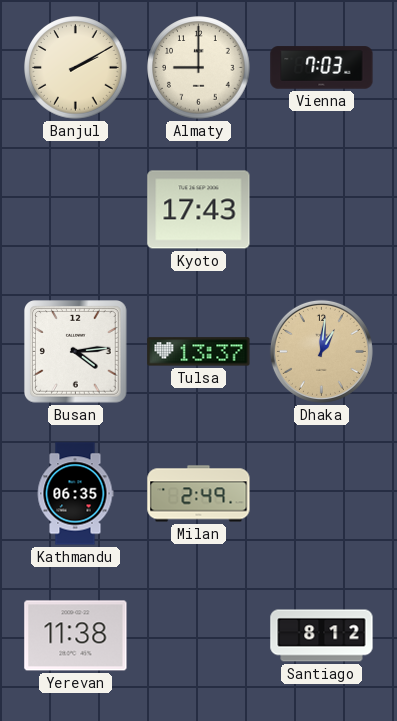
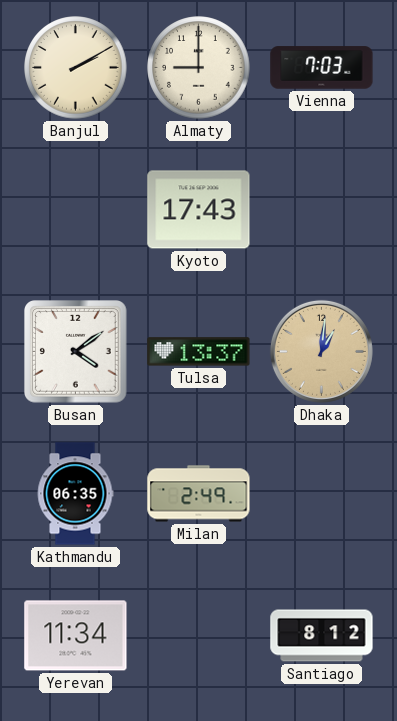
Busan: 4:14 -> 4:09
Yerevan: 11:38 -> 11:34
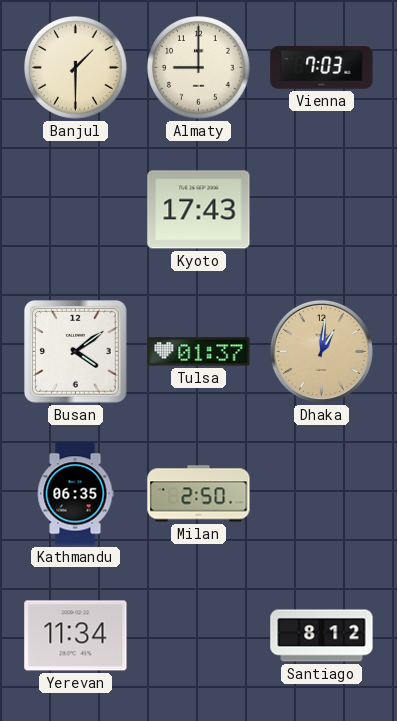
Banjul: 2:10 -> 1:30
Tulsa: 13:37 -> 01:37
Milan: 2:49 -> 2:50
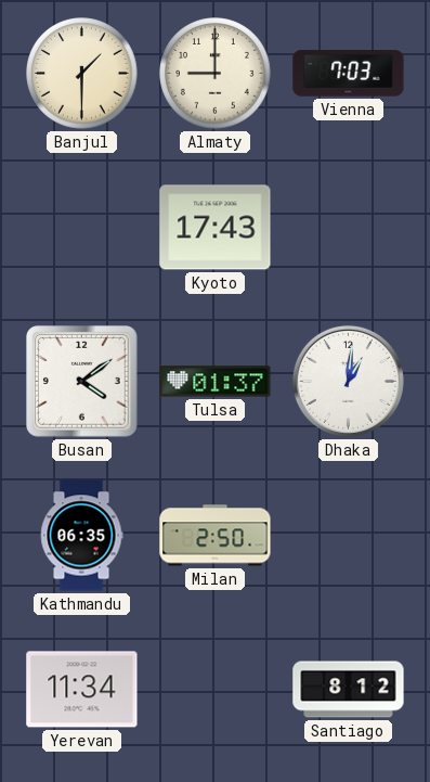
Dhaka dial: champagne -> white
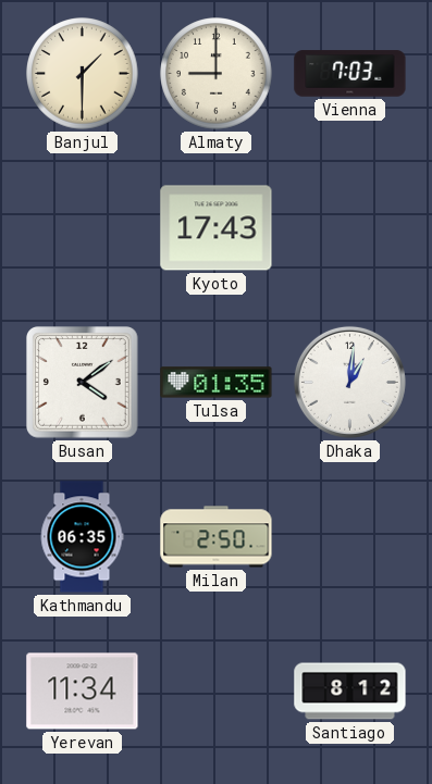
Tulsa: 01:37 -> 01:35
